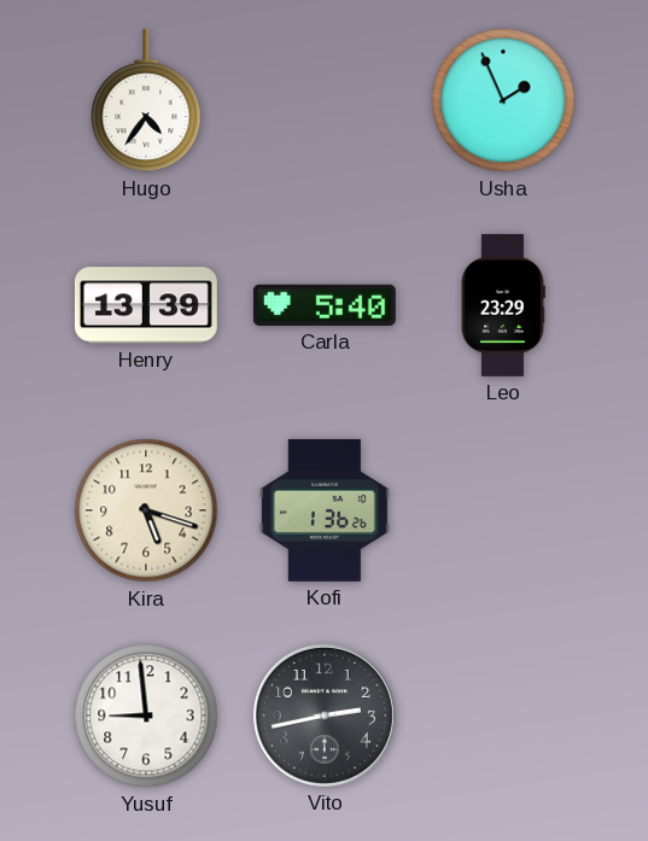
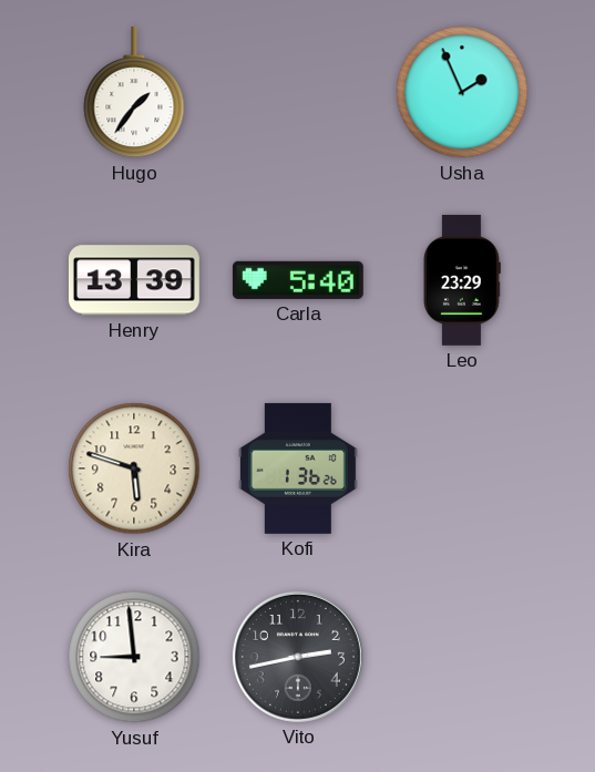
Hugo: 4:36 -> 1:36
Kira: 5:18 -> 5:48
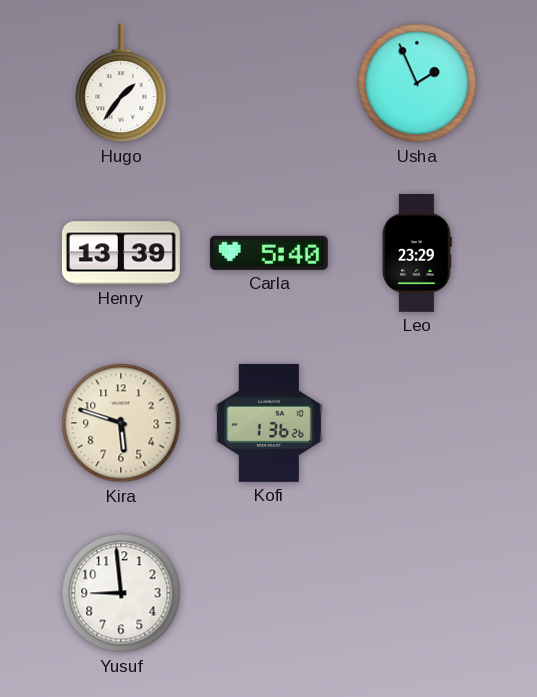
Vito: 2:43 -> none
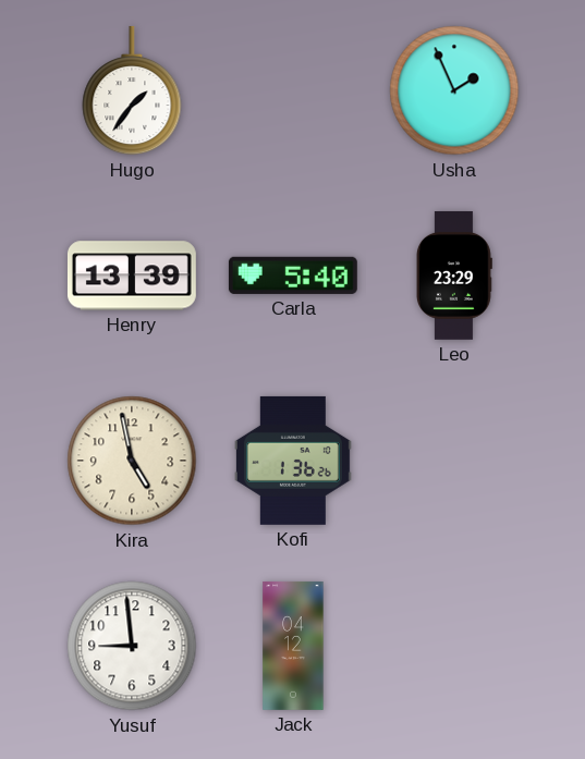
Kira: 5:48 -> 4:58
Jack: none -> 04:12
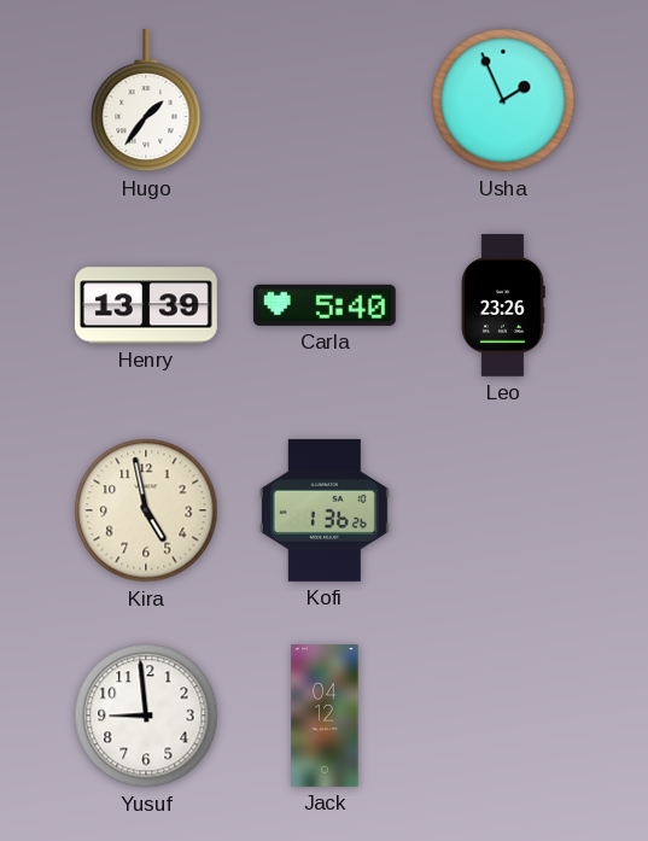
Leo: 23:29 -> 23:26
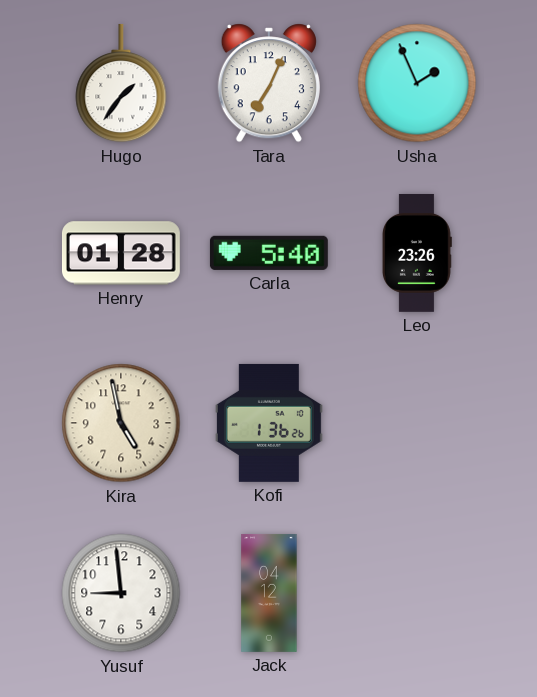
Tara: none -> 7:04
Henry: 13:39 -> 01:28
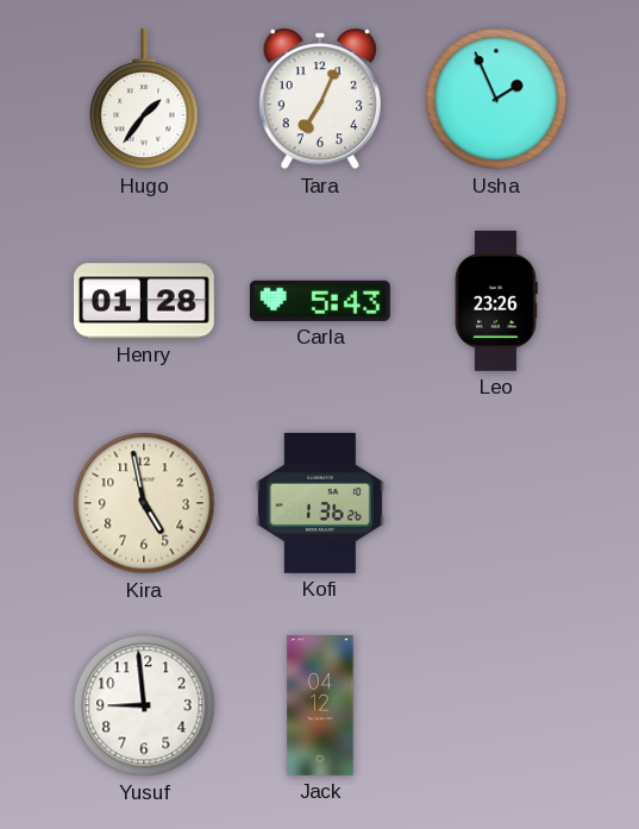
Carla: 5:40 -> 5:43
